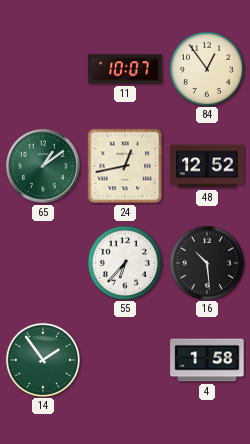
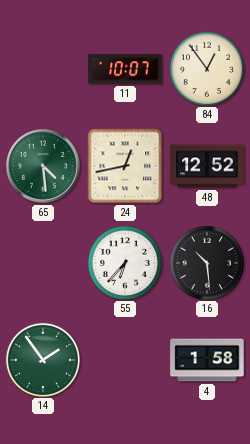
65: 1:09 -> 4:29
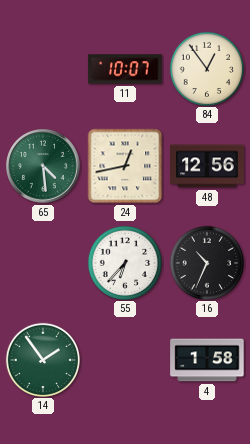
48: 12:52 -> 12:56
16: 10:29 -> 10:34
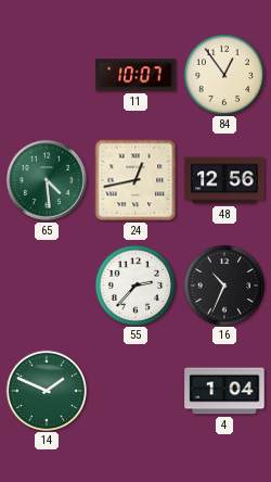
55: 6:37 -> 2:37
14: 1:54 -> 1:49
4: 1:58 -> 1:04
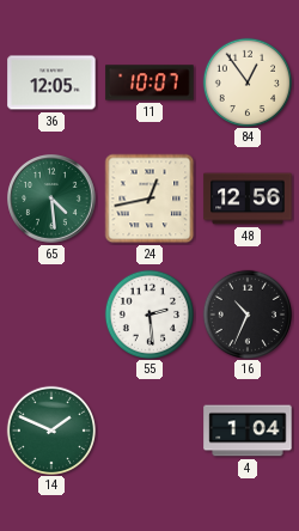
36: none -> 12:05
55: 2:37 -> 2:29
